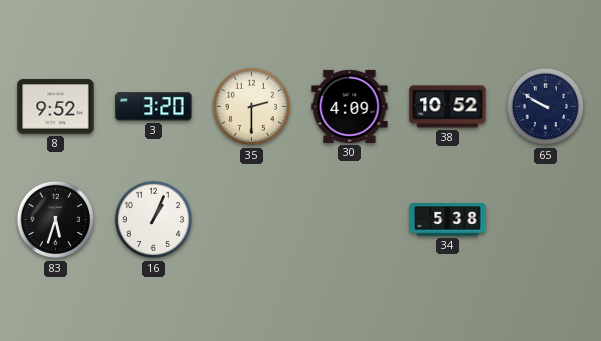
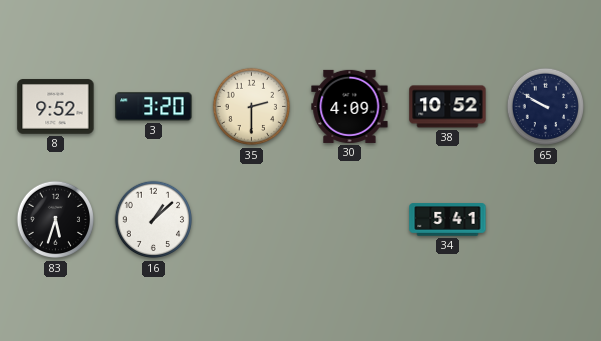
16: 1:04 -> 1:08
34: 5:38 -> 5:41
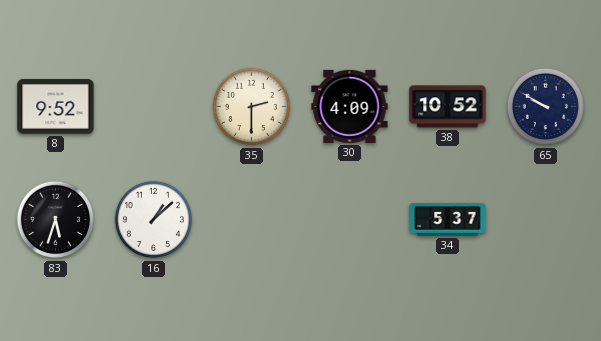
3: 3:20 -> none
34: 5:41 -> 5:37
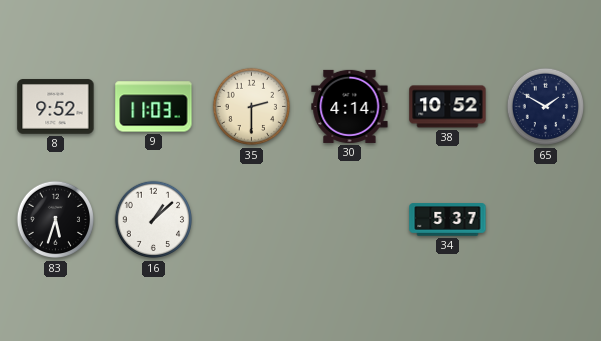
9: none -> 11:03
30: 4:09 -> 4:14
65: 9:50 -> 1:50
